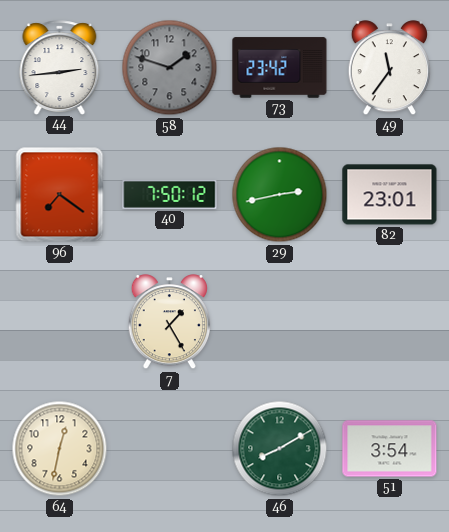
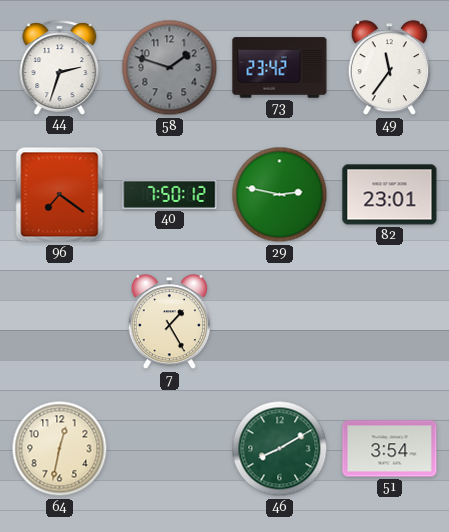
44: 2:44 -> 2:33
29: 2:43 -> 2:47
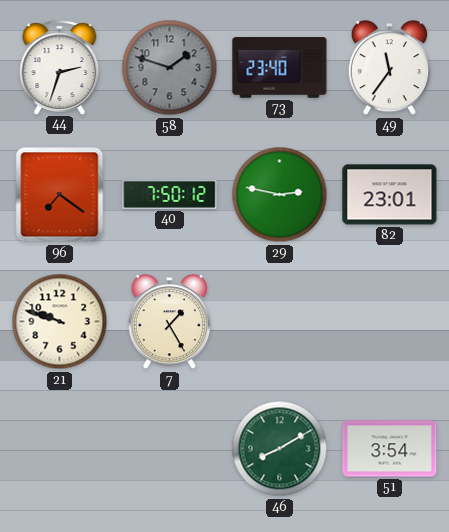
73: 23:42 -> 23:40
21: none -> 9:48
64: 12:32 -> none
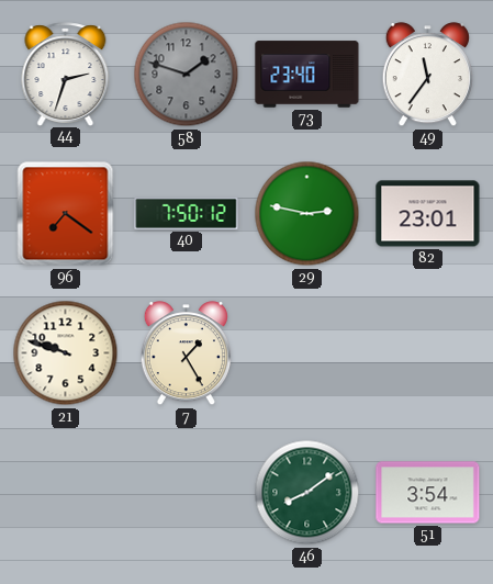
46: 8:10 -> 8:09
